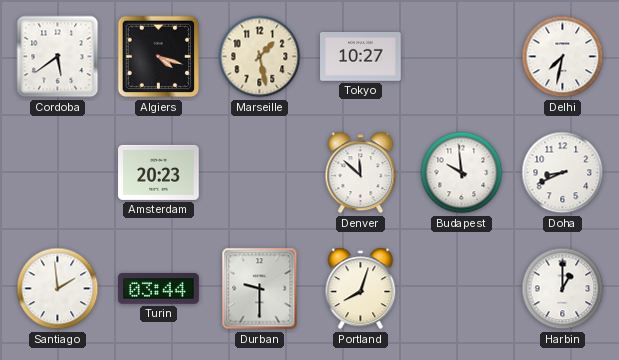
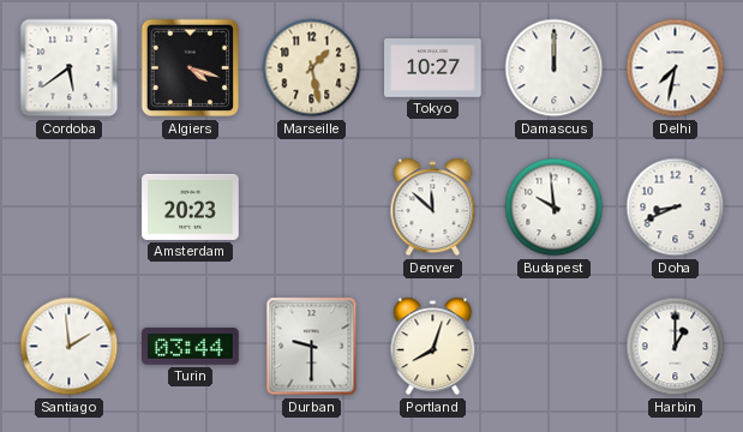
Damascus: none -> 12:00
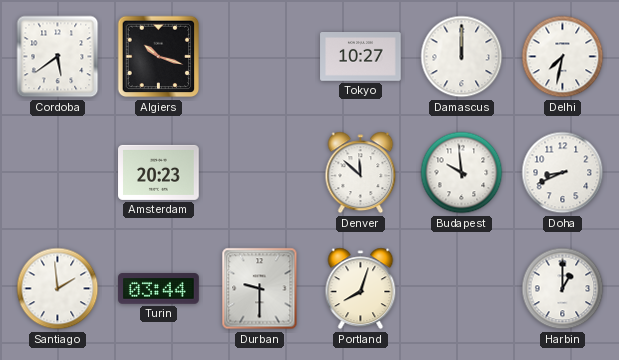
Algiers: 4:18 -> 10:18
Marseille: 1:28 -> none
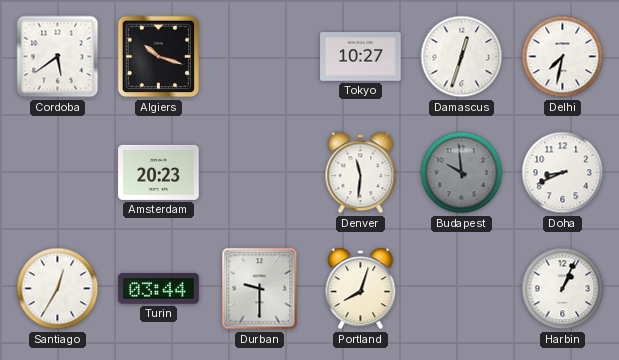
Damascus: 12:00 -> 12:33
Denver: 11:52 -> 11:31
Budapest dial: white -> grey
Santiago: 1:59 -> 12:35
Harbin: 1:00 -> 1:04
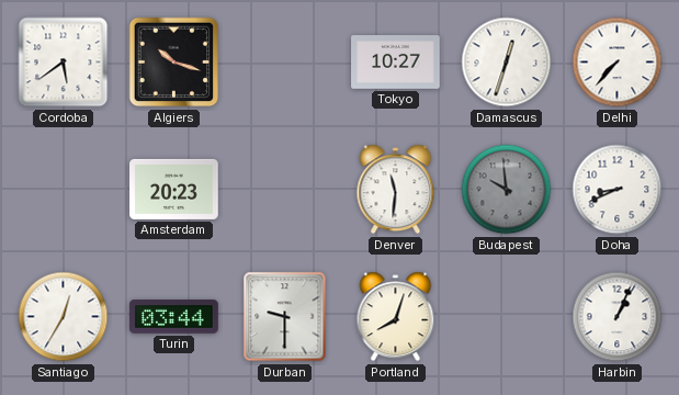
Delhi: 7:32 -> 7:37
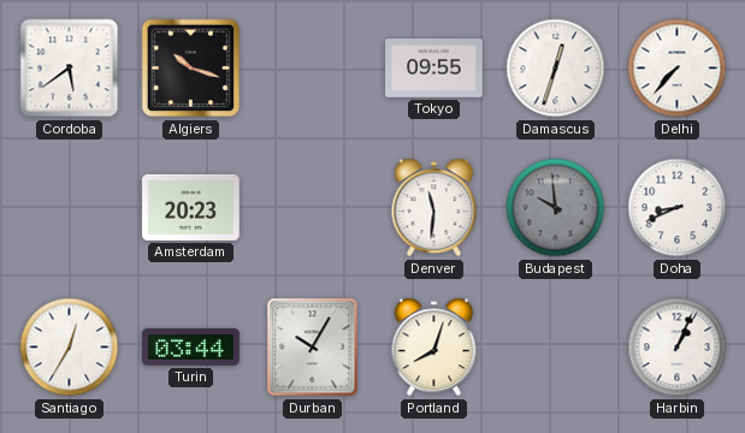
Tokyo: 10:27 -> 09:55
Durban: 9:30 -> 10:05
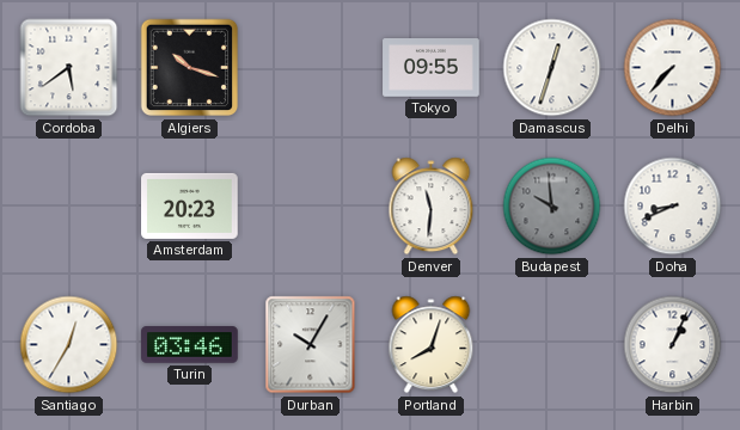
Turin: 03:44 -> 03:46
